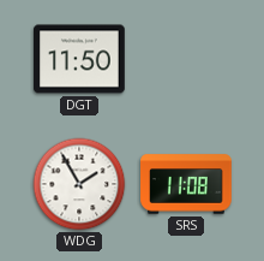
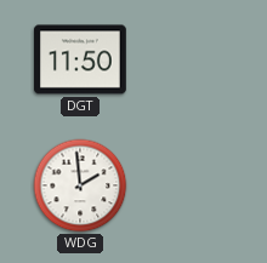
WDG: 1:55 -> 1:59
SRS: 11:08 -> none
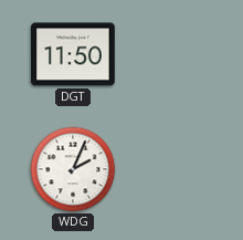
WDG: 1:59 -> 2:04
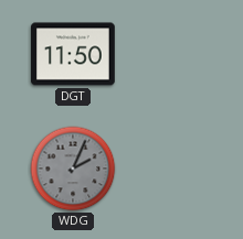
WDG dial: white -> grey
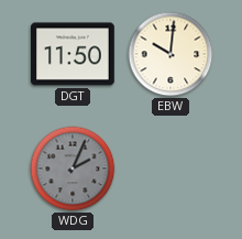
EBW: none -> 10:01
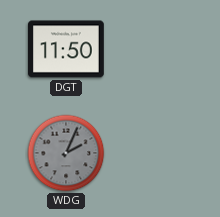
EBW: 10:01 -> none
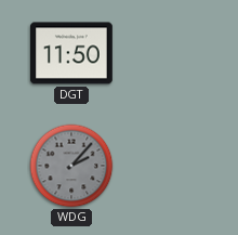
WDG: 2:04 -> 2:07
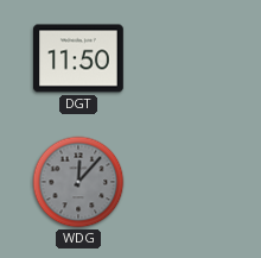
WDG: 2:07 -> 12:07
